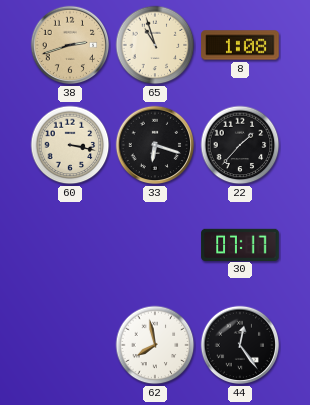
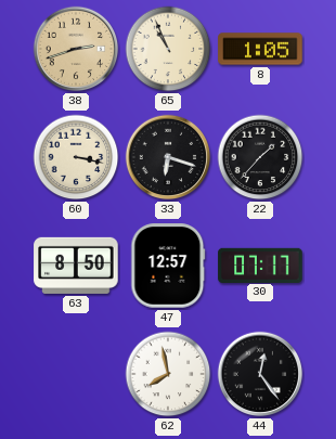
65: 10:57 -> 10:56
8: 1:08 -> 1:05
63: none -> 8:50
47: none -> 12:57
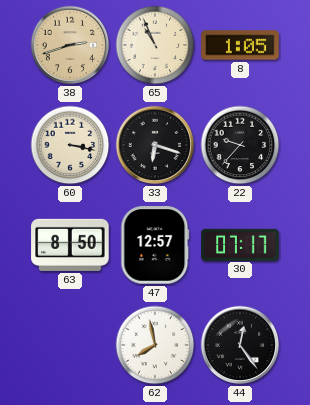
22: 1:37 -> 9:37
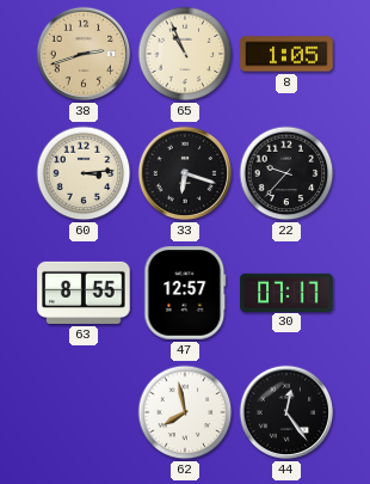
60: 3:17 -> 3:14
63: 8:50 -> 8:55
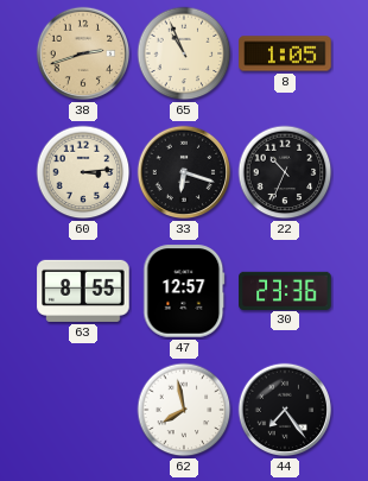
22: 9:37 -> 10:34
30: 07:17 -> 23:36
44: 12:24 -> 7:24
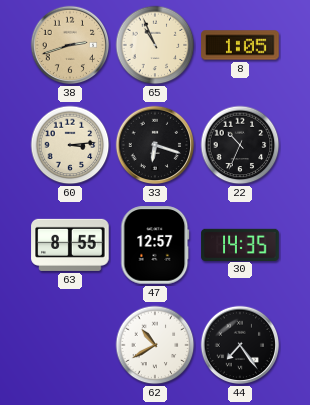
30: 23:36 -> 14:35
62: 7:58 -> 10:40
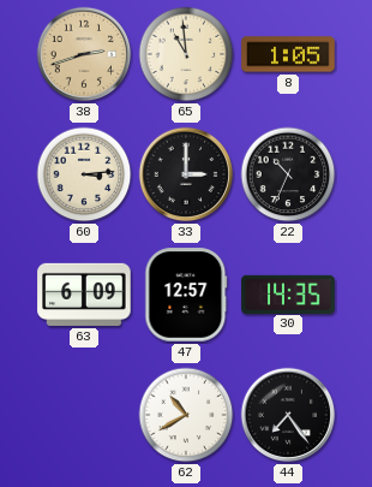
65: 10:56 -> 10:59
33: 6:18 -> 3:00
63: 8:55 -> 6:09
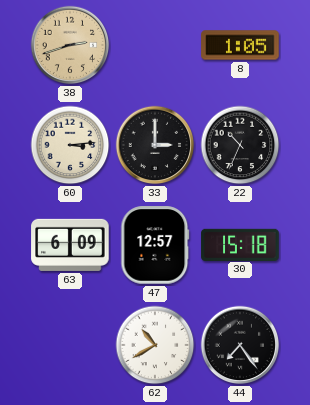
65: 10:59 -> none
30: 14:35 -> 15:18
